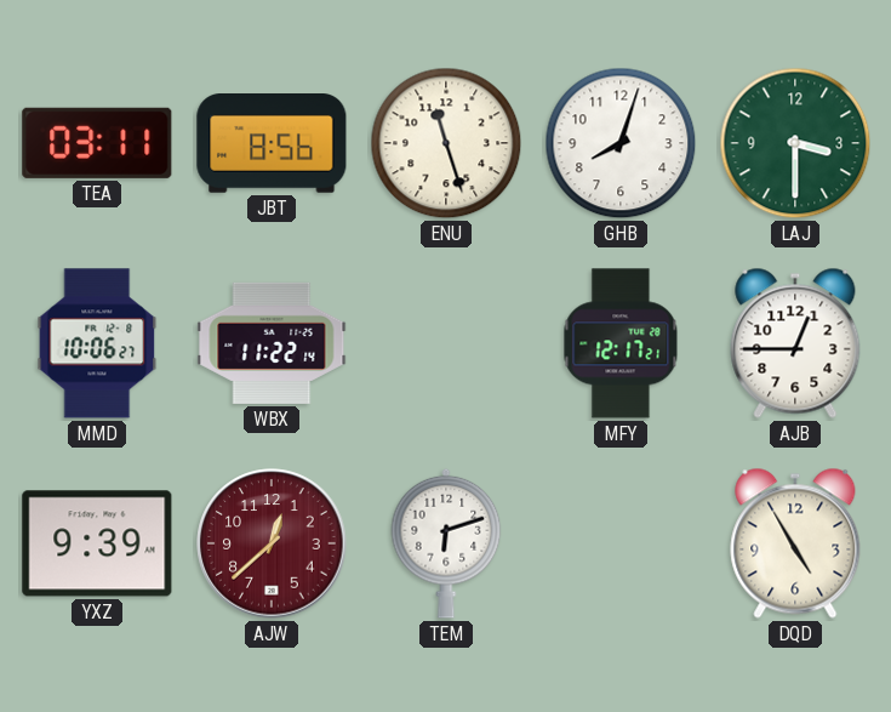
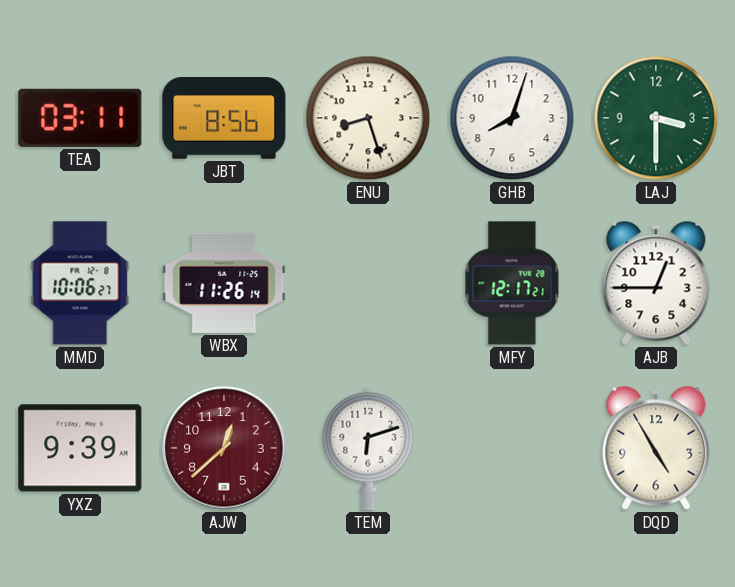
ENU: 11:27 -> 8:27
WBX: 11:22 -> 11:26
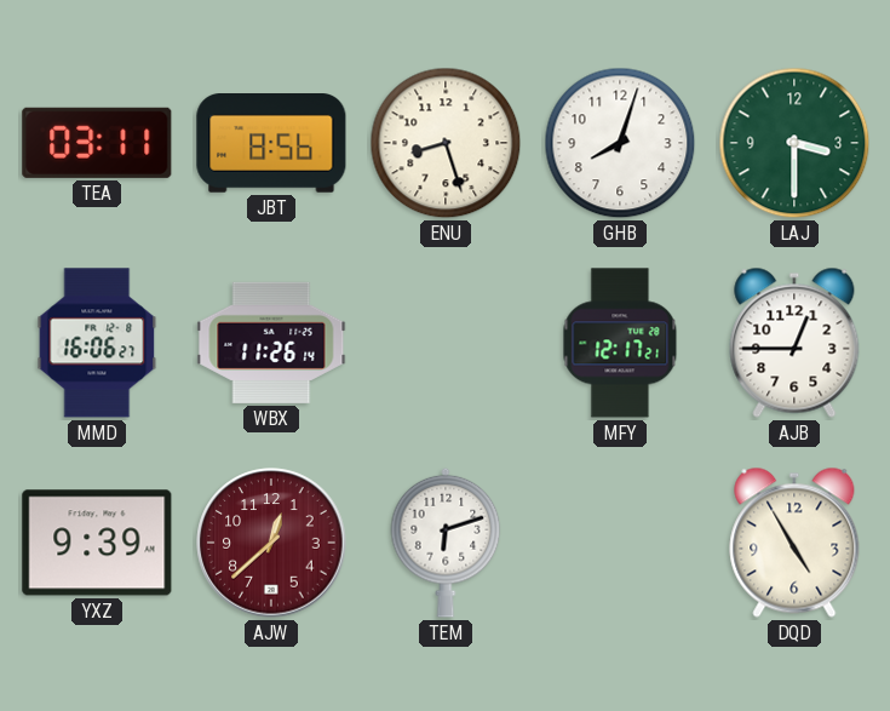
MMD: 10:06 -> 16:06
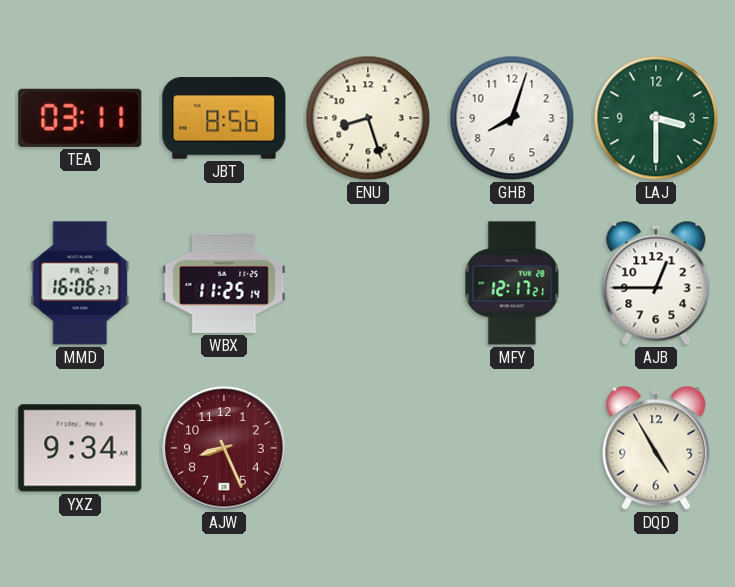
WBX: 11:26 -> 11:25
YXZ: 9:39 -> 9:34
AJW: 12:38 -> 8:26
TEM: 6:12 -> none
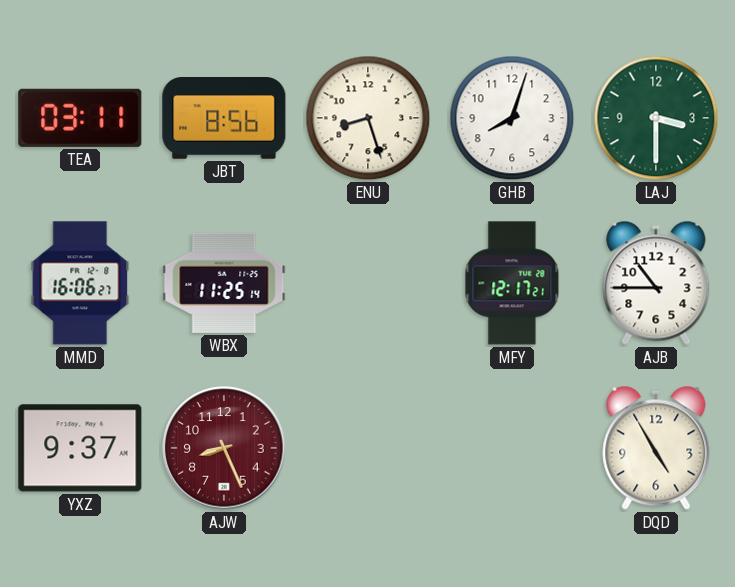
AJB: 12:45 -> 10:45
YXZ: 9:34 -> 9:37
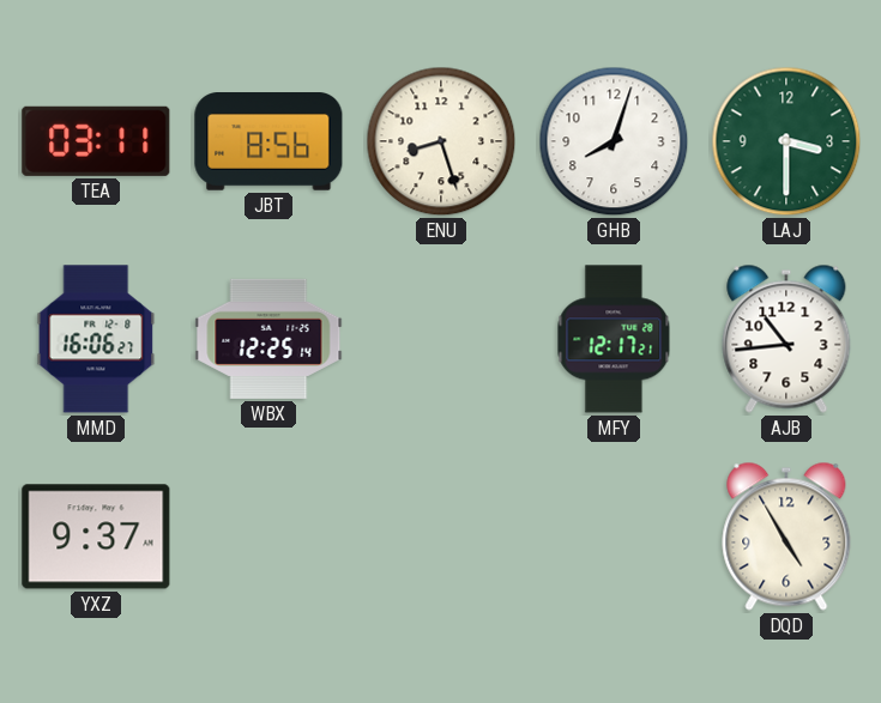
WBX: 11:25 -> 12:25
AJB: 10:45 -> 10:44
AJW: 8:26 -> none
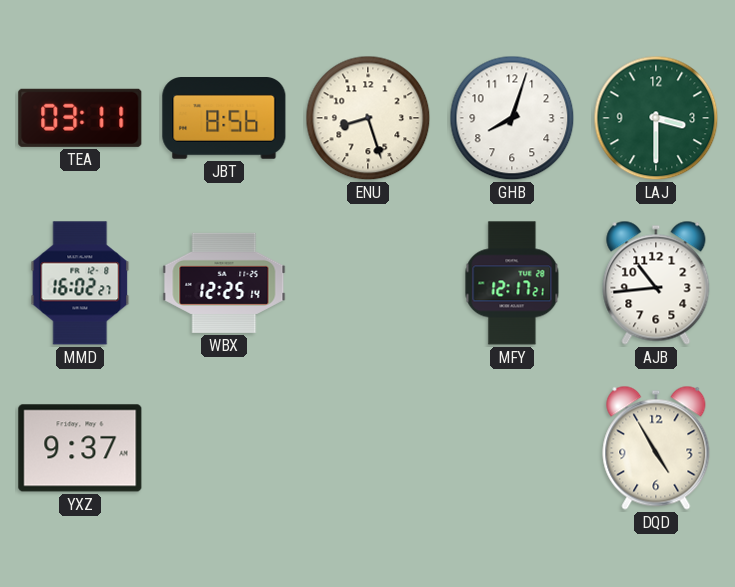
MMD: 16:06 -> 16:02
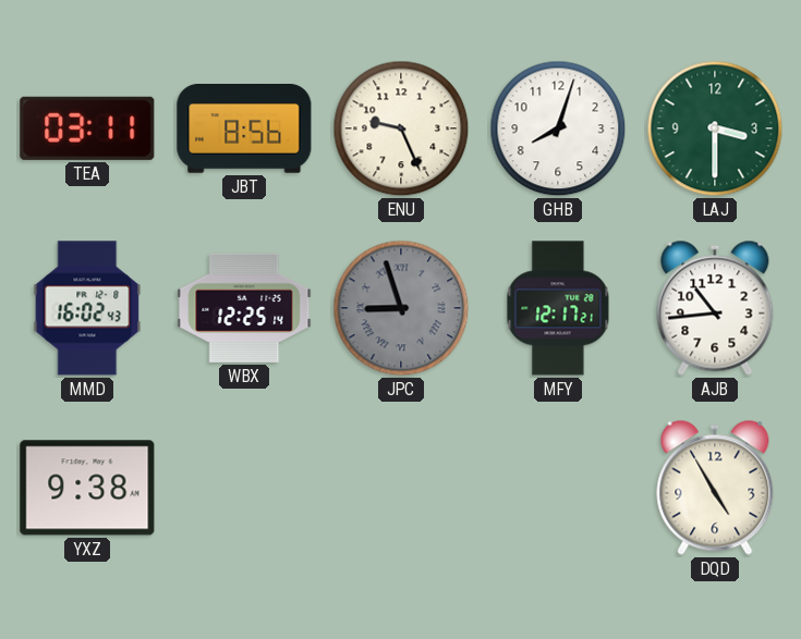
ENU: 8:27 -> 9:26
MMD: 16:02:27 -> 16:02:43
JPC: none -> 8:57
YXZ: 9:37 -> 9:38
